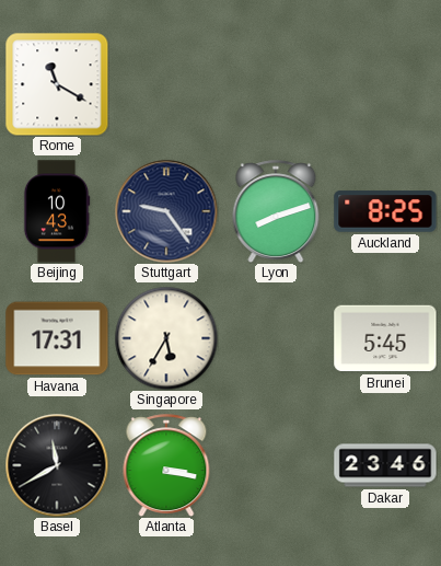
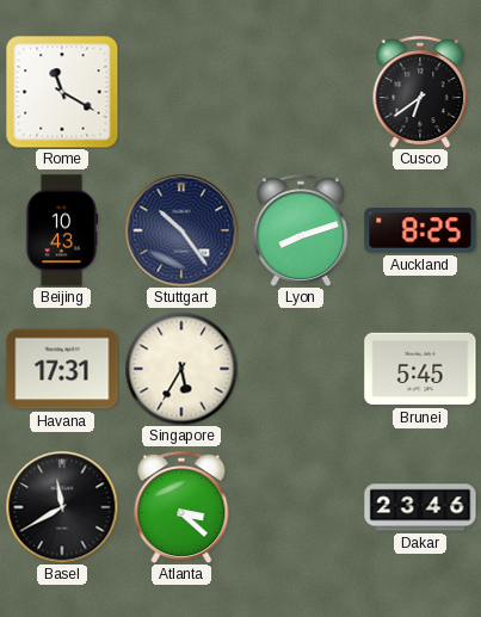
Cusco: none -> 6:39
Stuttgart: 9:24 -> 10:24
Atlanta: 3:17 -> 3:22
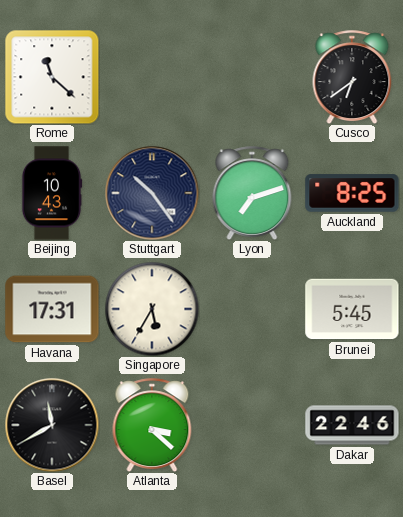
Rome: 11:20 -> 11:22
Lyon: 8:12 -> 7:12
Dakar: 23:46 -> 22:46
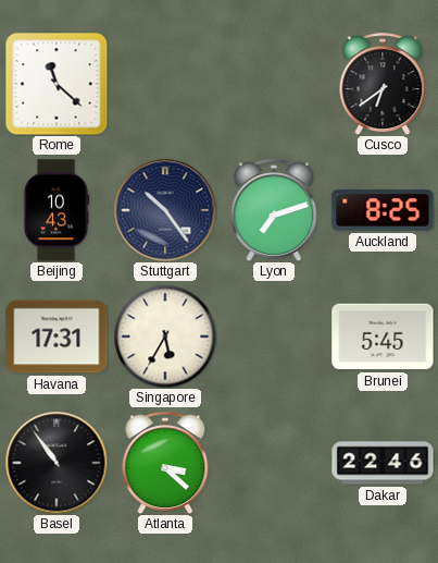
Basel: 11:40 -> 10:54
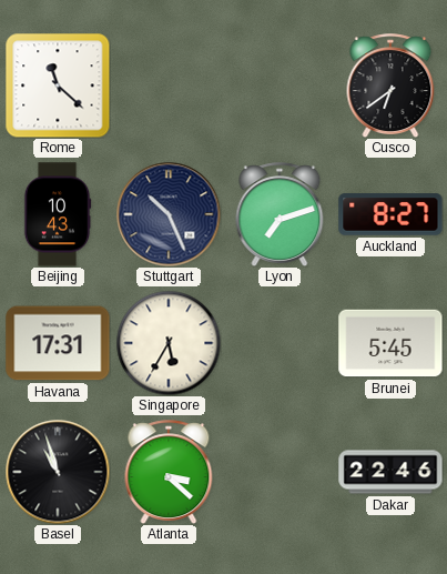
Stuttgart: 10:24 -> 10:26
Auckland: 8:25 -> 8:27
Basel: 10:54 -> 10:57
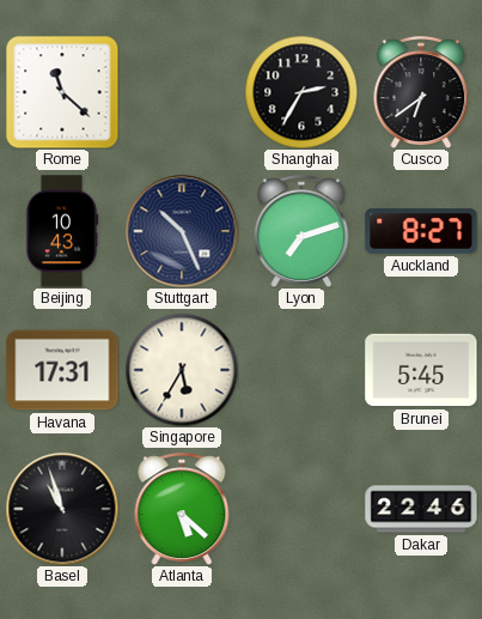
Shanghai: none -> 2:35
Atlanta: 3:22 -> 5:22
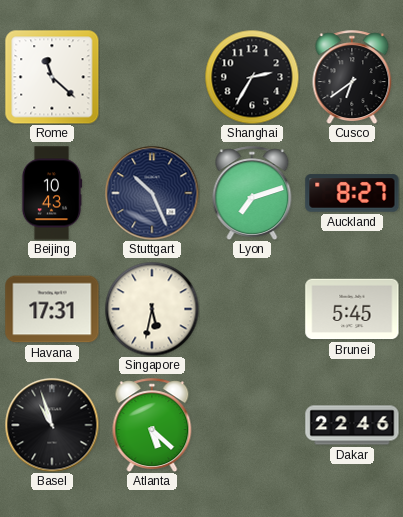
Singapore: 5:35 -> 5:32
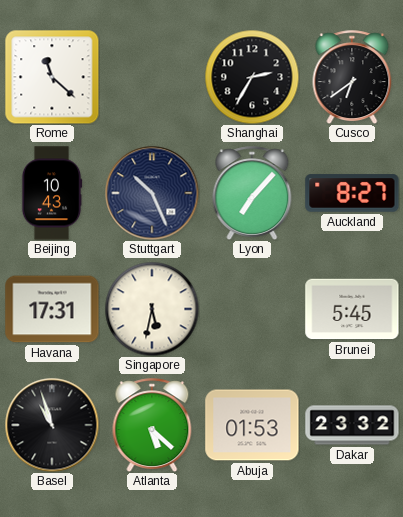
Lyon: 7:12 -> 7:07
Abuja: none -> 01:53
Dakar: 22:46 -> 23:32
